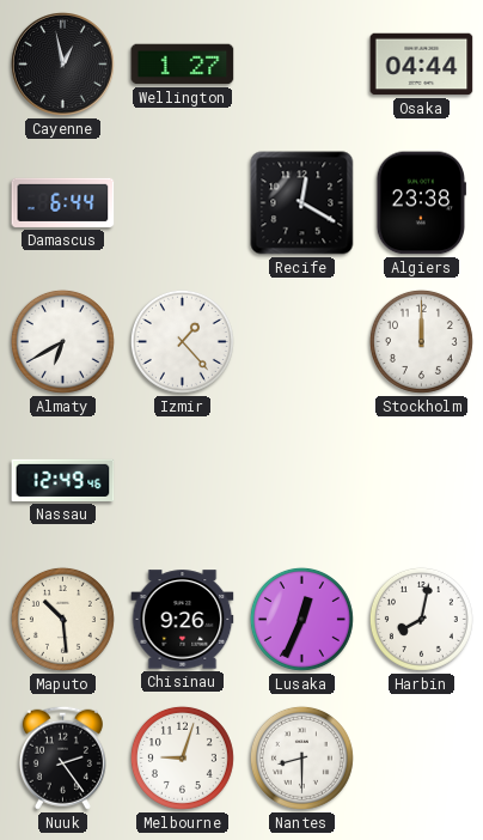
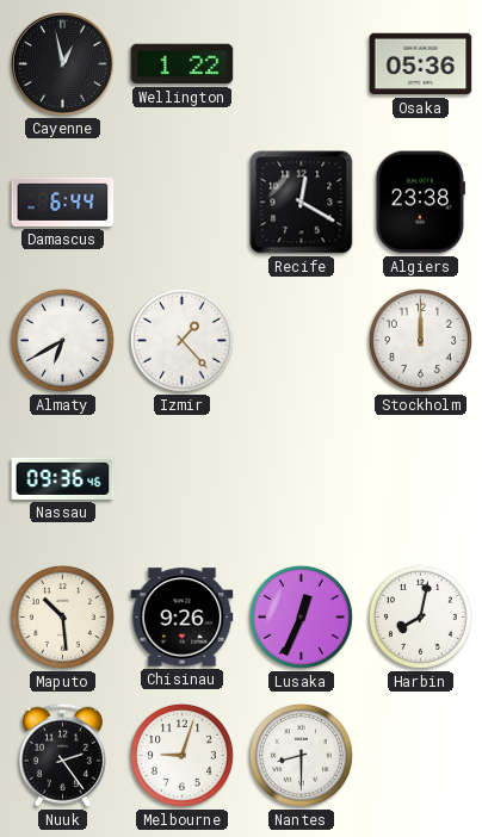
Wellington: 1:27 -> 1:22
Osaka: 04:44 -> 05:36
Nassau: 12:49 -> 09:36
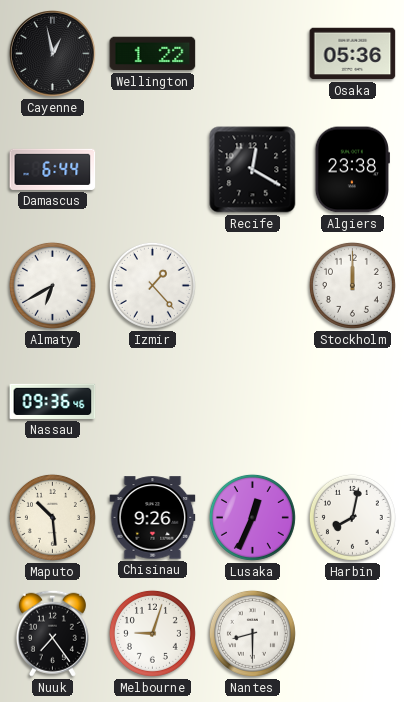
Nuuk: 2:24 -> 7:24
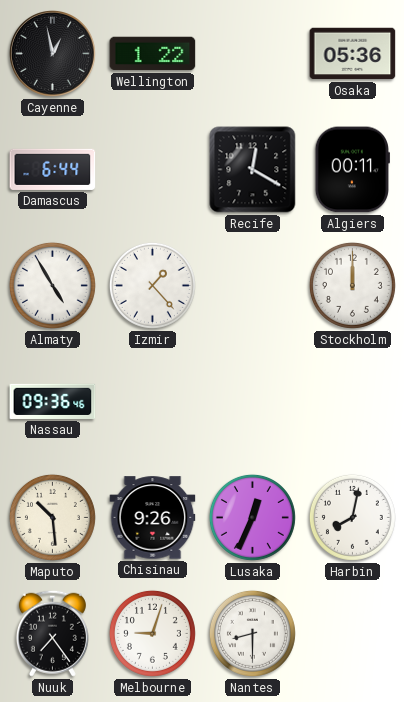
Algiers: 23:38 -> 00:11
Almaty: 6:40 -> 4:55
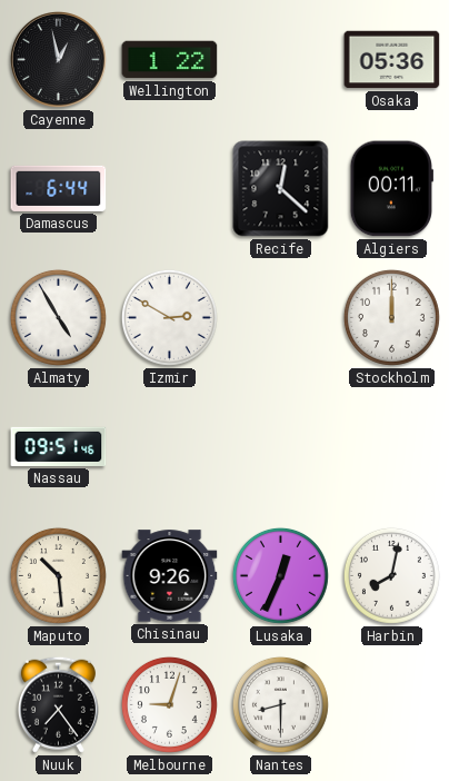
Recife: 12:20 -> 12:22
Izmir: 1:23 -> 2:50
Nassau: 09:36 -> 09:51
